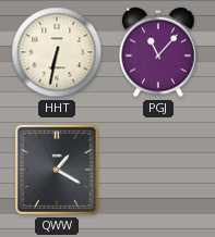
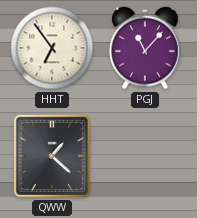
HHT: 6:32 -> 6:54
QWW: 1:20 -> 1:22
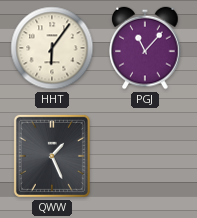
HHT: 6:54 -> 6:06
QWW: 1:22 -> 1:26
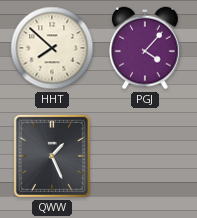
HHT: 6:06 -> 7:52
PGJ: 11:07 -> 4:07
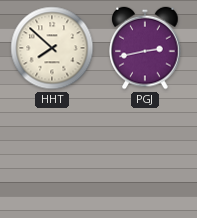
PGJ: 4:07 -> 2:43
QWW: 1:26 -> none
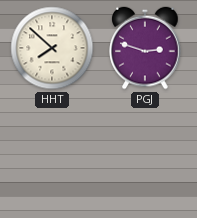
PGJ: 2:43 -> 2:48
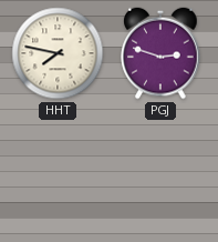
HHT: 7:52 -> 7:47
